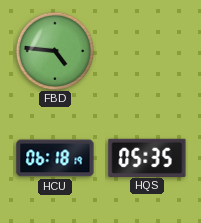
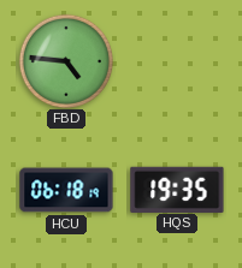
HQS: 05:35 -> 19:35
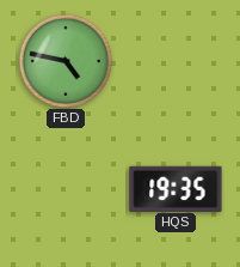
FBD: 4:46 -> 4:47
HCU: 06:18 -> none
